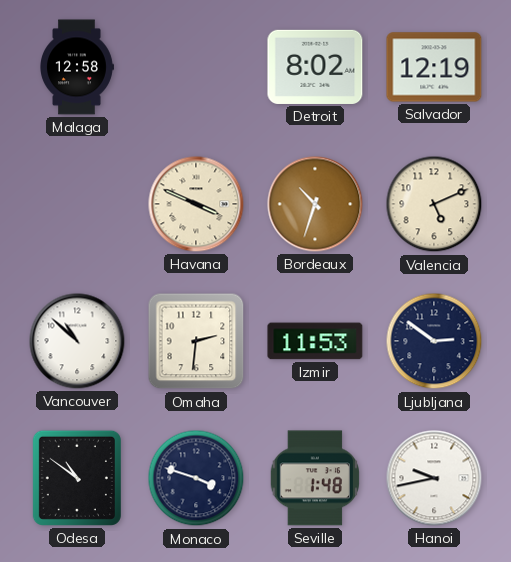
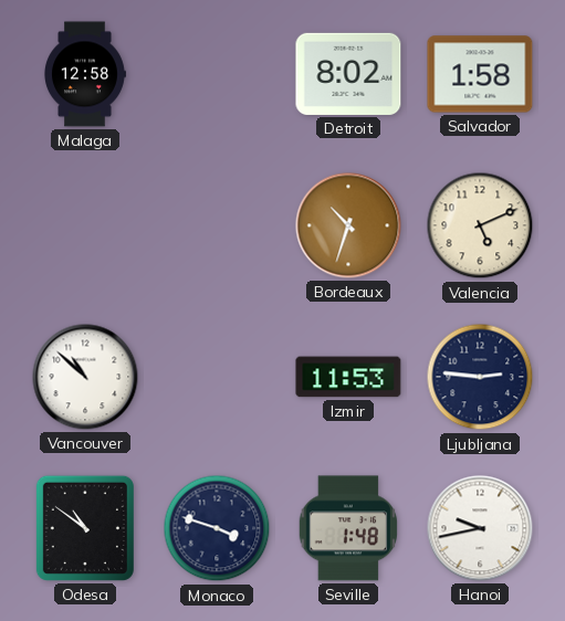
Salvador: 12:19 -> 1:58
Havana: 3:49 -> none
Omaha: 2:31 -> none
Ljubljana: 2:51 -> 2:46
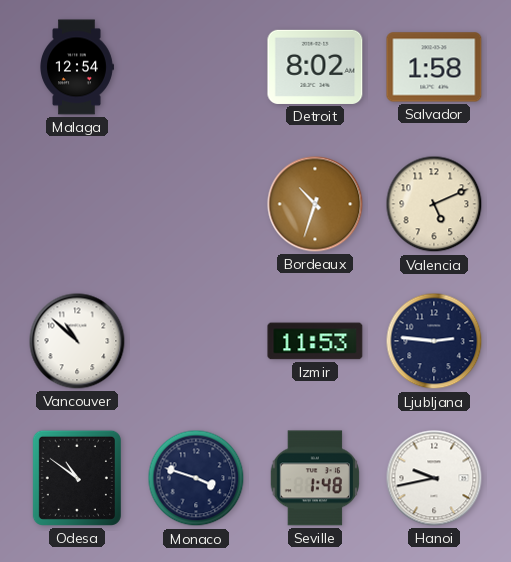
Malaga: 12:58 -> 12:54
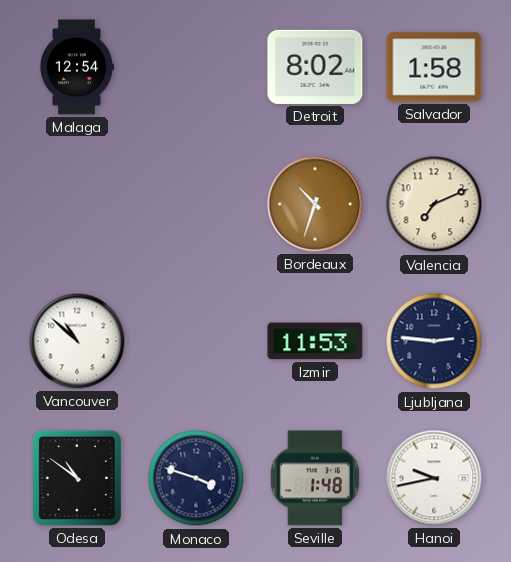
Valencia: 5:11 -> 7:11
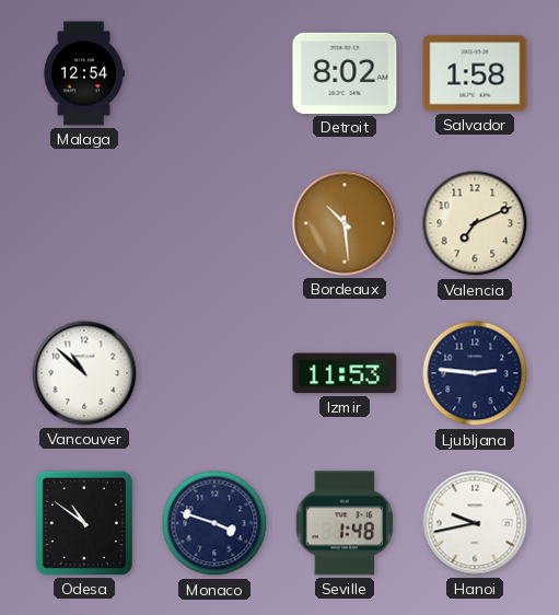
Bordeaux: 10:33 -> 10:29
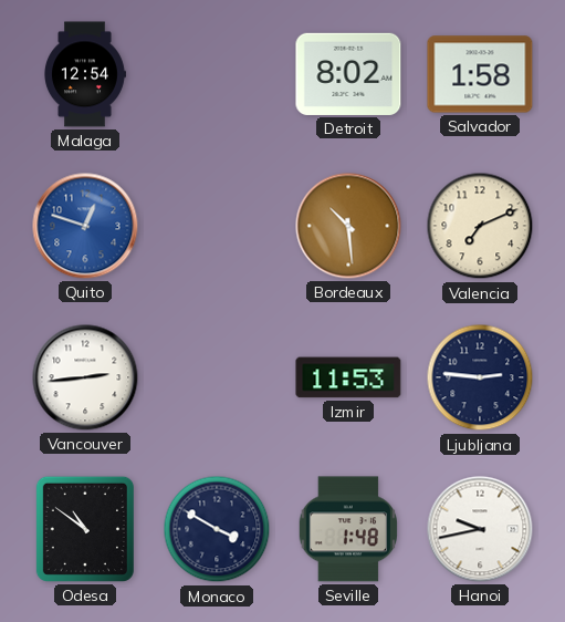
Quito: none -> 12:48
Vancouver: 10:52 -> 2:44
Monaco: 3:48 -> 3:50
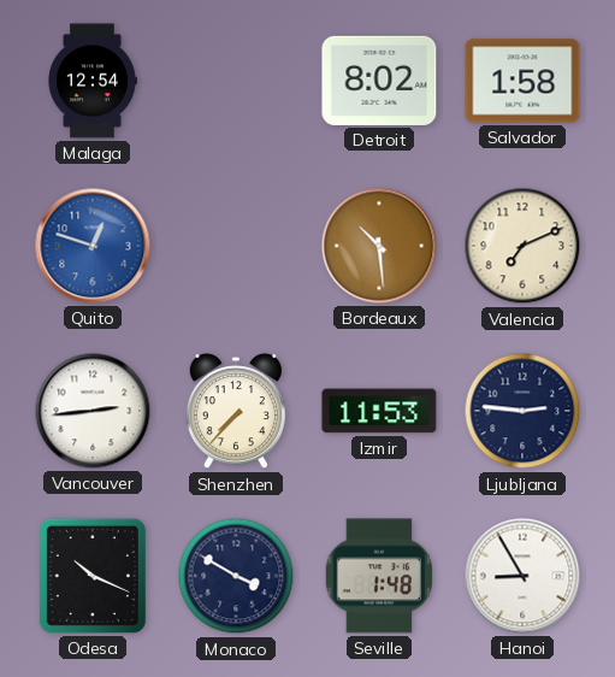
Shenzhen: none -> 7:37
Odesa: 10:51 -> 10:19
Hanoi: 9:43 -> 8:55
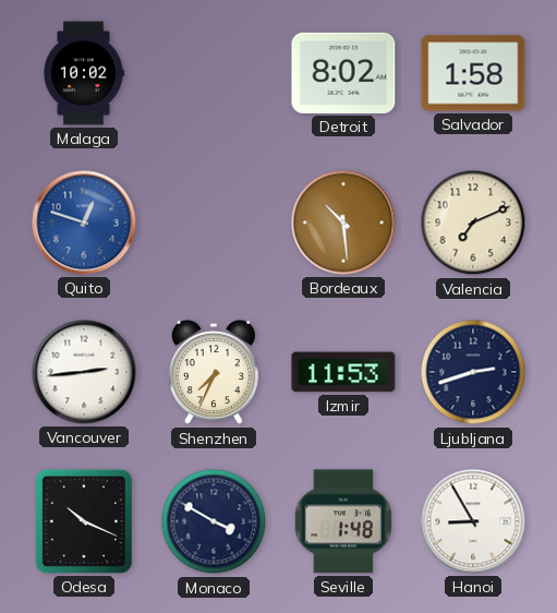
Malaga: 12:54 -> 10:02
Shenzhen: 7:37 -> 7:34
Ljubljana: 2:46 -> 2:42
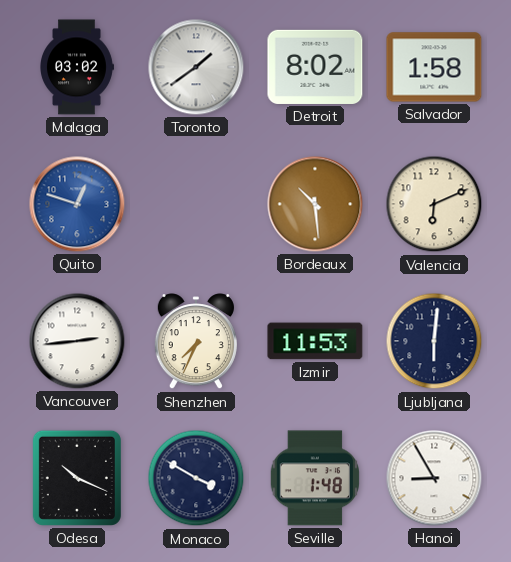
Malaga: 10:02 -> 03:02
Toronto: none -> 1:39
Valencia: 7:11 -> 6:11
Ljubljana: 2:42 -> 6:01
